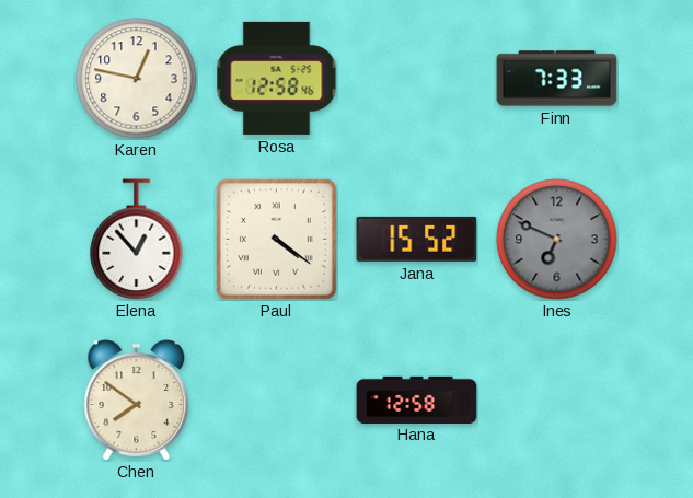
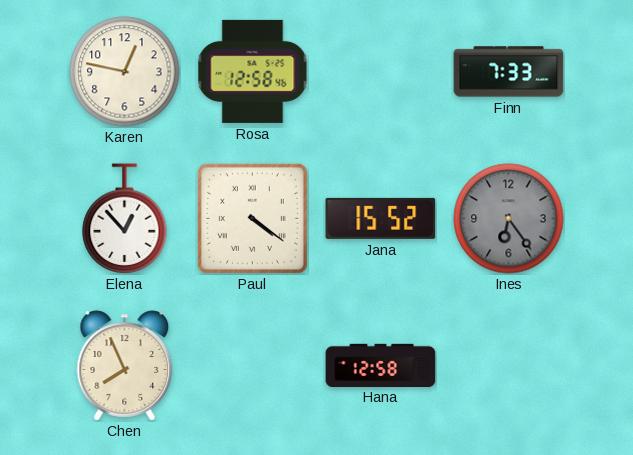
Ines: 6:49 -> 6:24
Chen: 7:51 -> 7:56
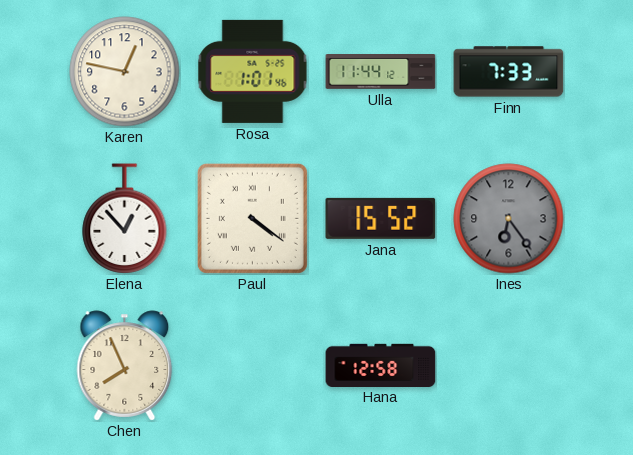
Rosa: 12:58 -> 1:01
Ulla: none -> 11:44
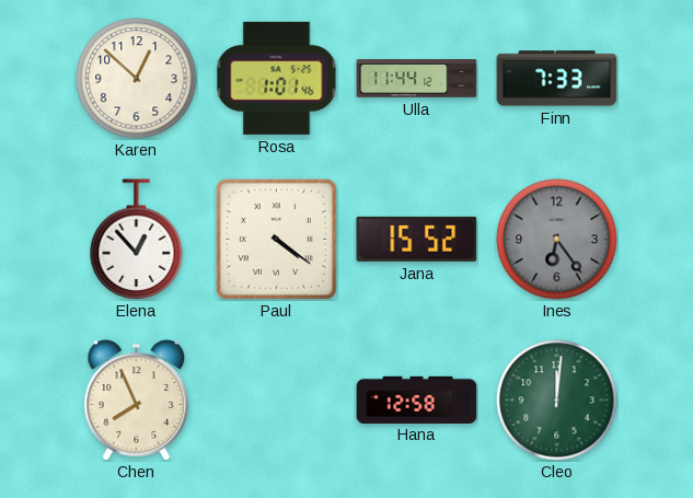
Karen: 12:47 -> 12:52
Cleo: none -> 12:01
